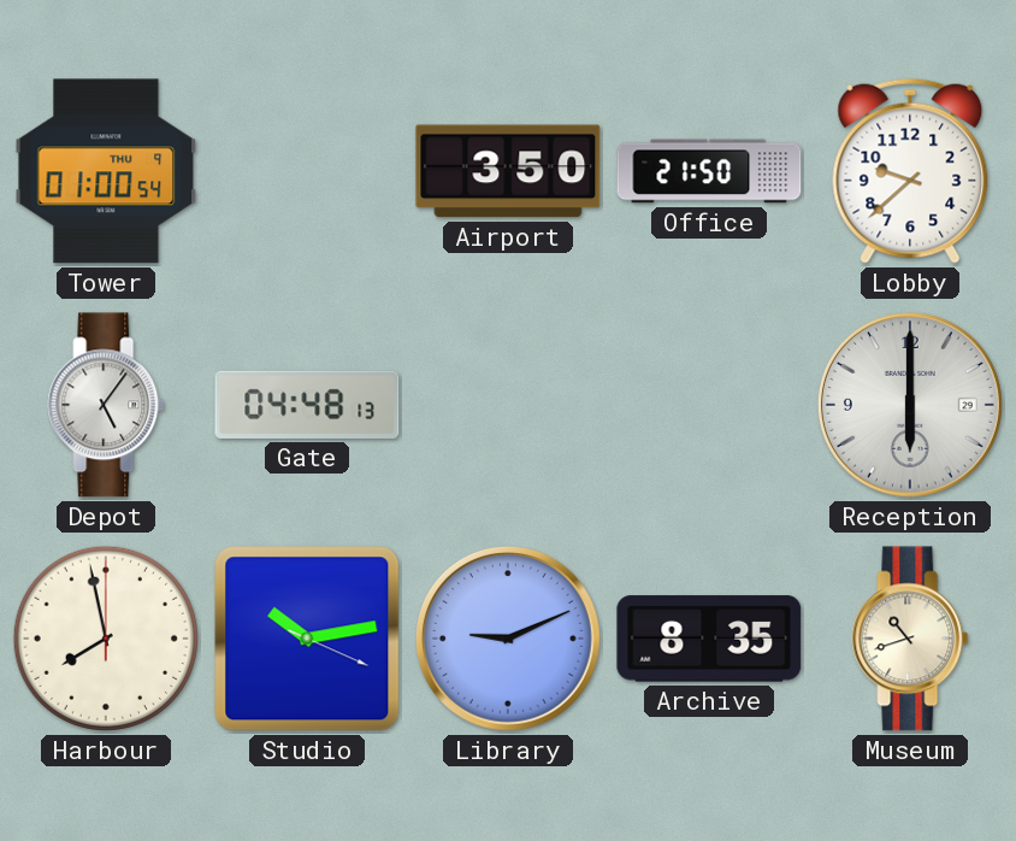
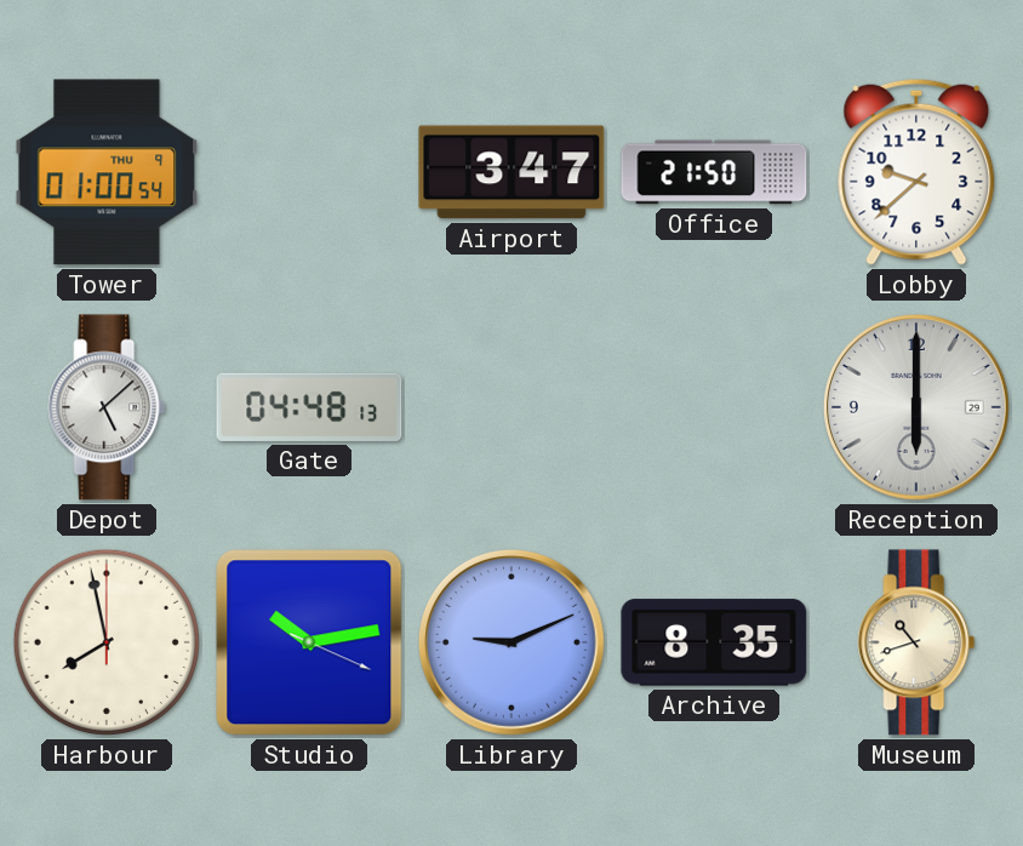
Airport: 3:50 -> 3:47
Depot: 5:06 -> 5:08
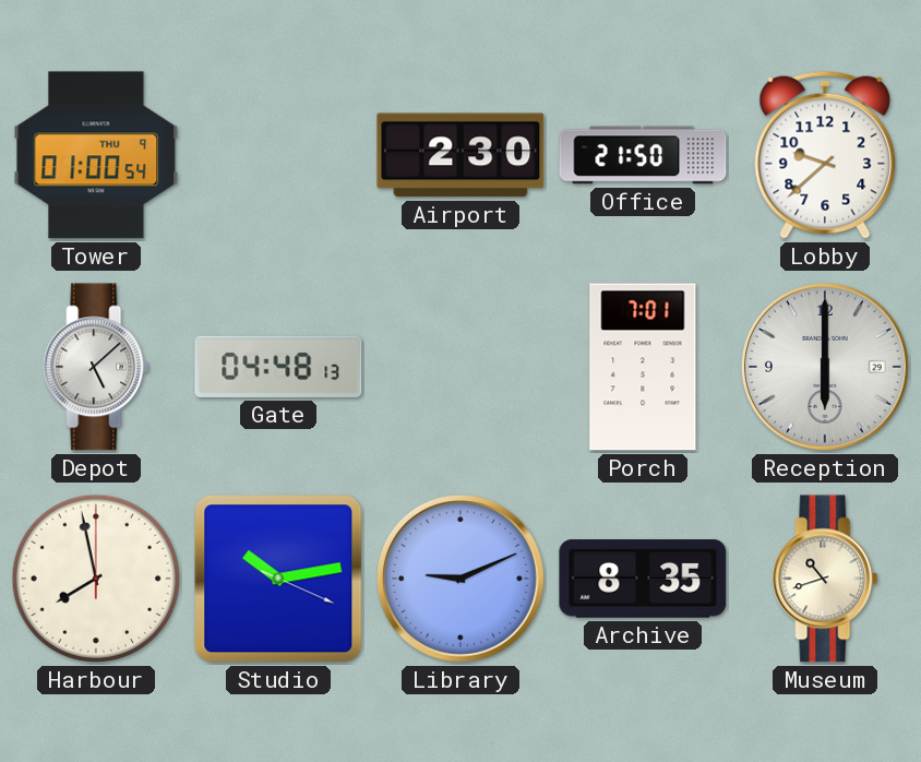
Airport: 3:47 -> 2:30
Porch: none -> 7:01
